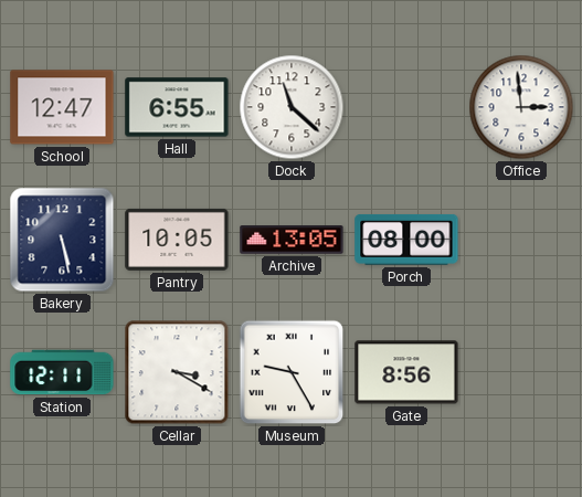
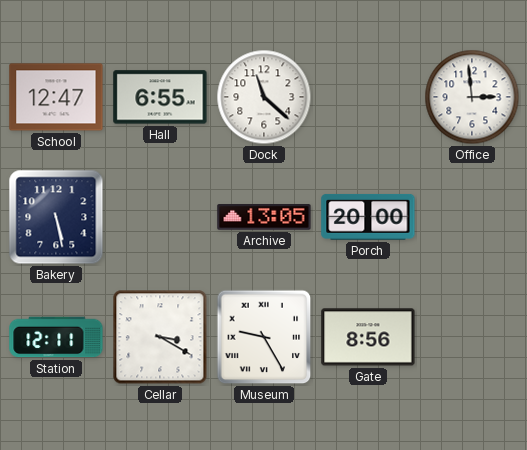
Pantry: 10:05 -> none
Porch: 08:00 -> 20:00
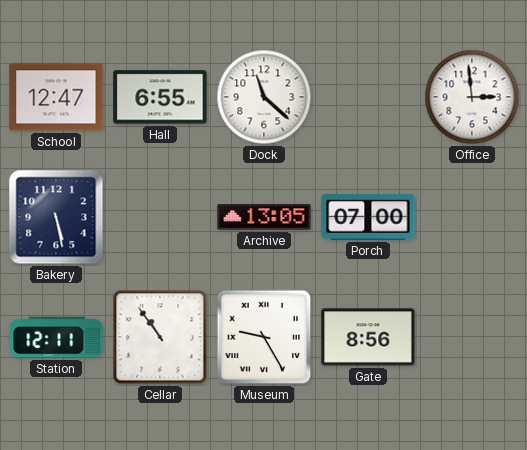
Porch: 20:00 -> 07:00
Cellar: 3:20 -> 10:54
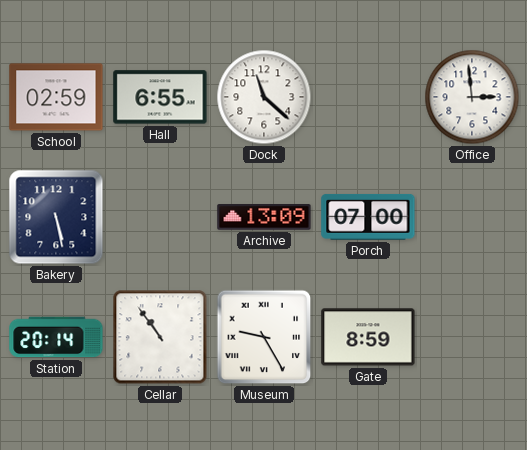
School: 12:47 -> 02:59
Archive: 13:05 -> 13:09
Station: 12:11 -> 20:14
Gate: 8:56 -> 8:59
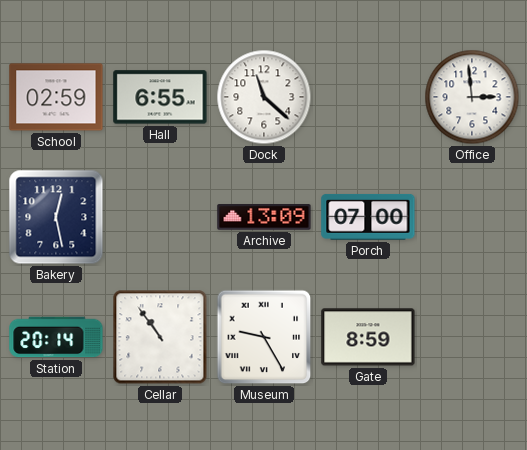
Bakery: 5:28 -> 12:28
